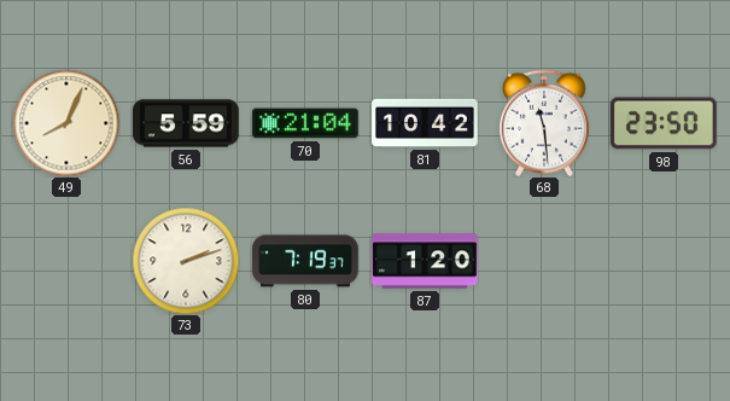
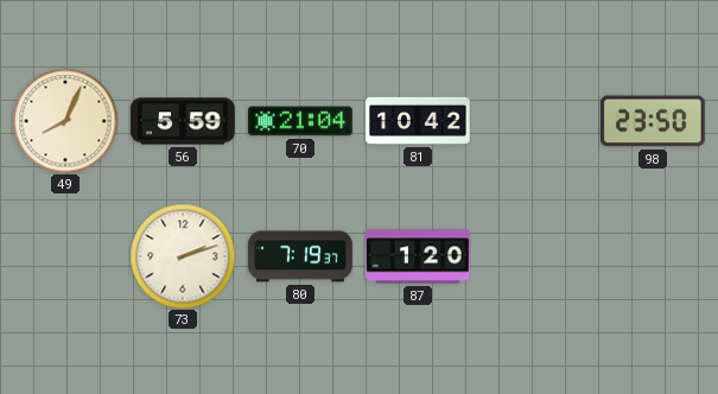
68: 11:29 -> none
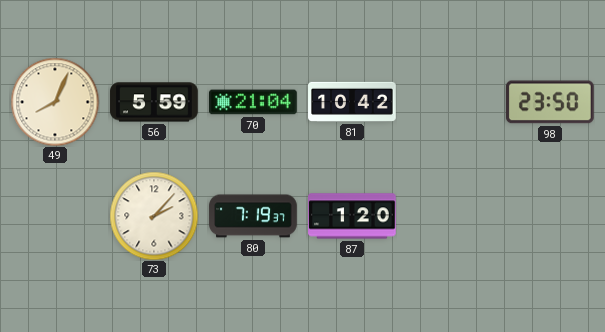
73: 2:12 -> 2:07
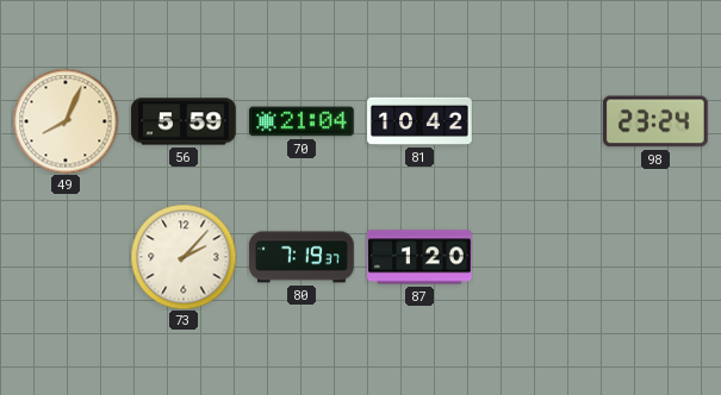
98: 23:50 -> 23:24
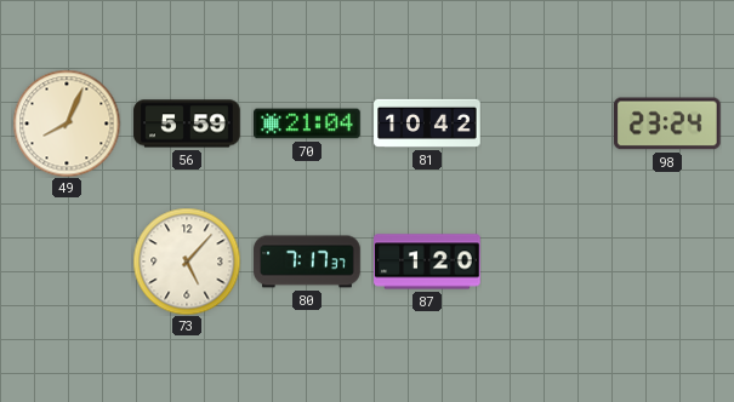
73: 2:07 -> 5:07
80: 7:19 -> 7:17
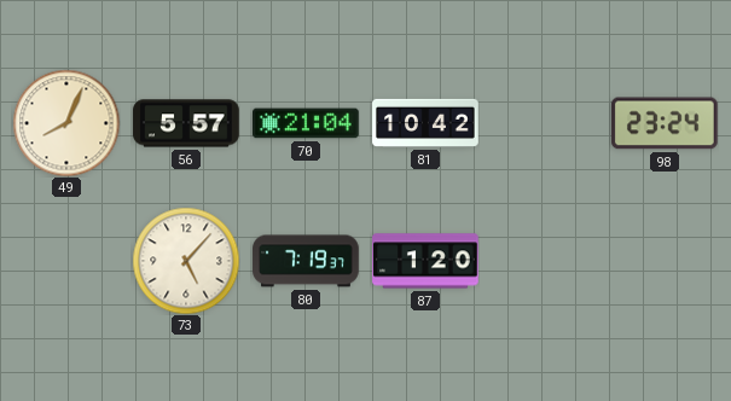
56: 5:59 -> 5:57
80: 7:17 -> 7:19
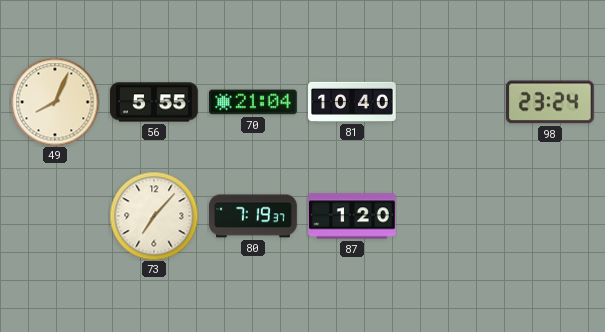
56: 5:57 -> 5:55
81: 10:42 -> 10:40
73: 5:07 -> 7:07
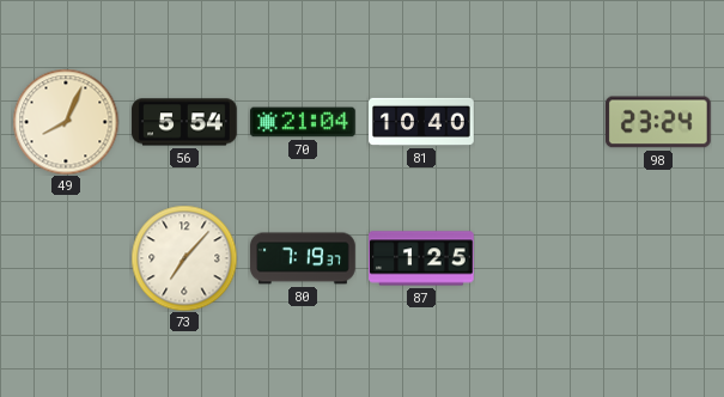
56: 5:55 -> 5:54
87: 1:20 -> 1:25
